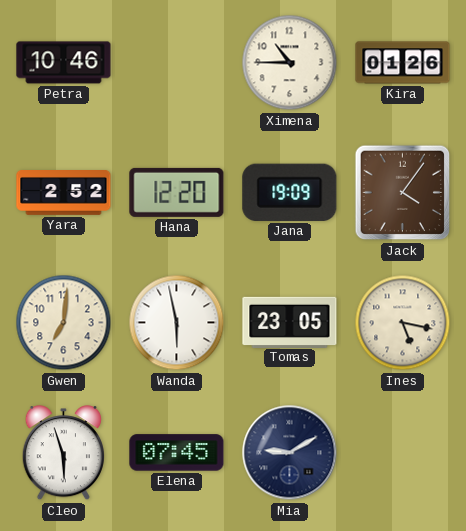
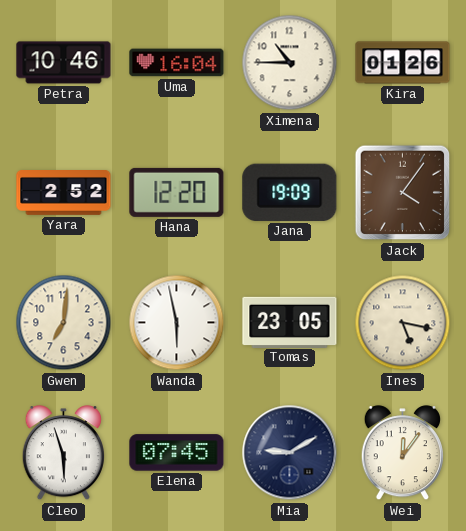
Uma: none -> 16:04
Wei: none -> 12:06
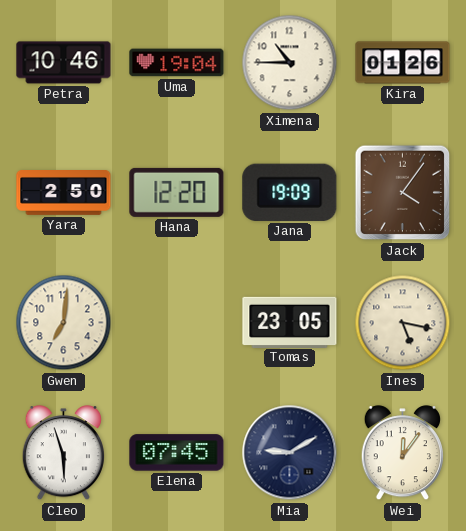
Uma: 16:04 -> 19:04
Yara: 2:52 -> 2:50
Wanda: 5:58 -> none
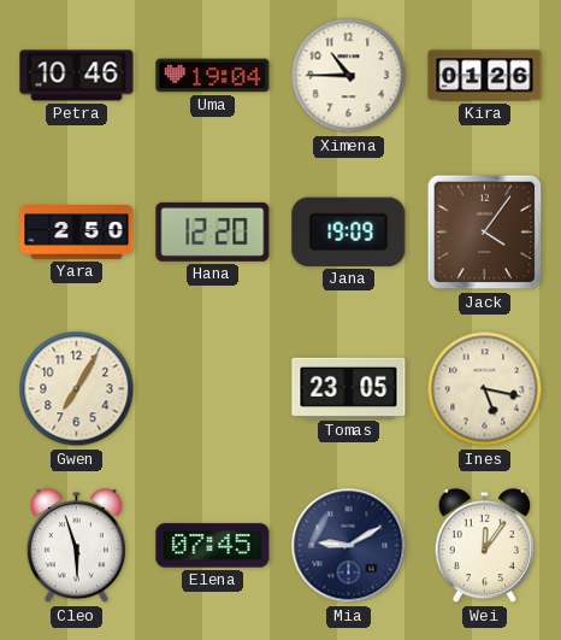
Gwen: 7:01 -> 7:05
